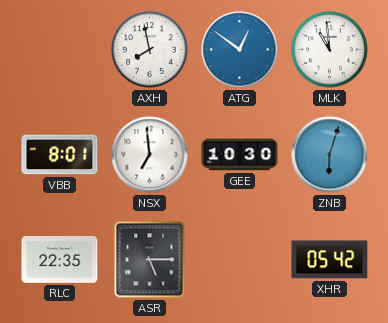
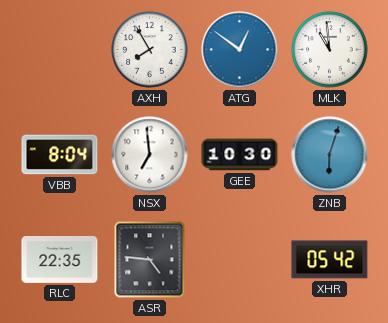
AXH: 7:58 -> 7:55
VBB: 8:01 -> 8:04
ASR: 5:15 -> 4:46
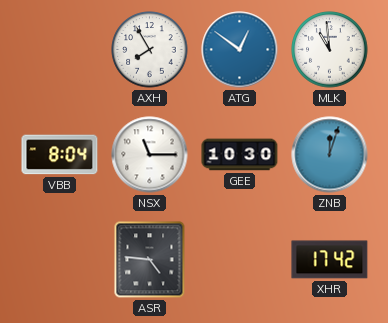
NSX: 6:59 -> 11:15
ZNB: 6:03 -> 12:03
RLC: 22:35 -> none
XHR: 05:42 -> 17:42
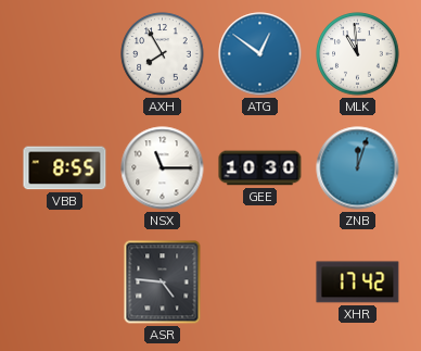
VBB: 8:04 -> 8:55
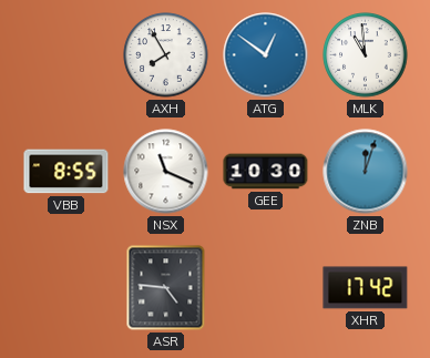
NSX: 11:15 -> 11:19
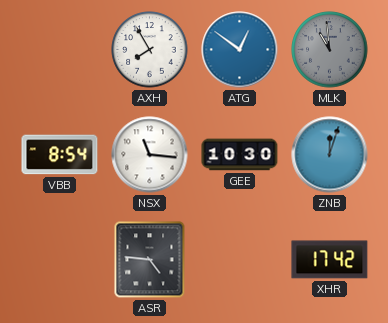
MLK dial: white -> grey
VBB: 8:55 -> 8:54
NSX: 11:19 -> 11:16
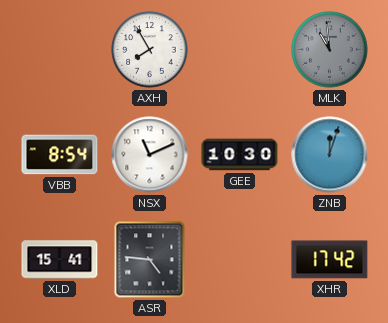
ATG: 12:51 -> none
NSX: 11:16 -> 11:11
XLD: none -> 15:41
